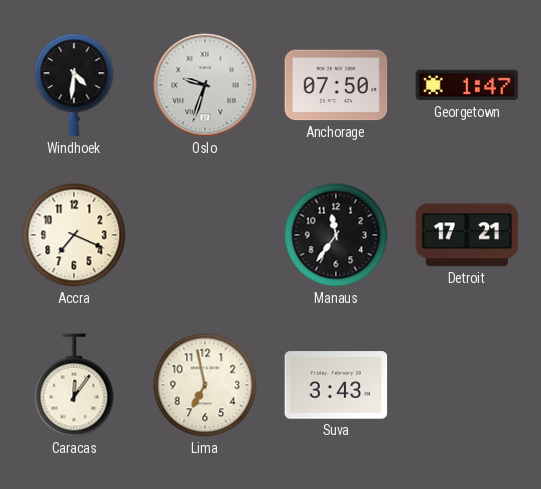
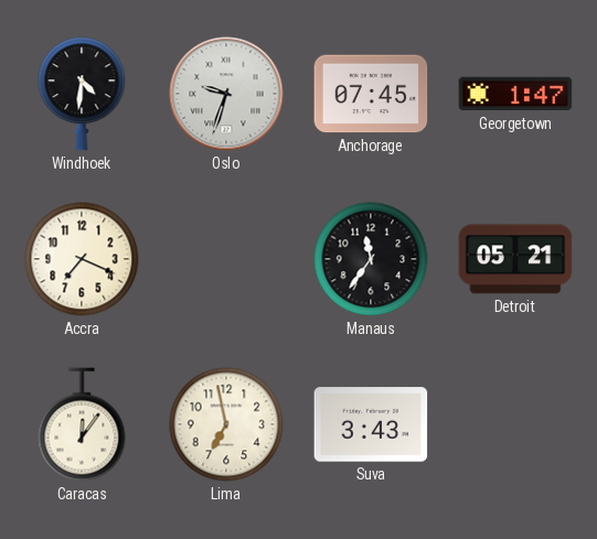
Anchorage: 07:50 -> 07:45
Detroit: 17:21 -> 05:21
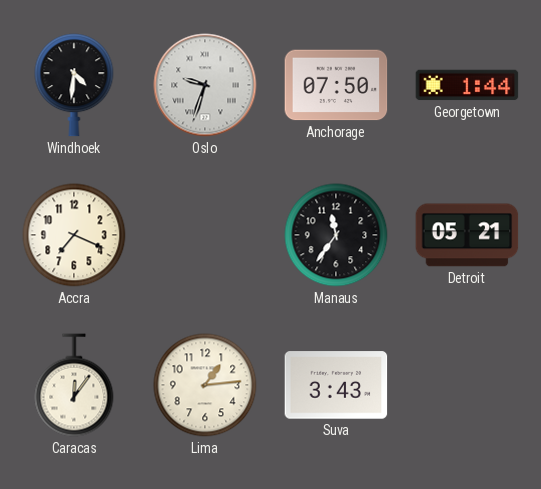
Anchorage: 07:45 -> 07:50
Georgetown: 1:47 -> 1:44
Lima: 6:58 -> 1:14
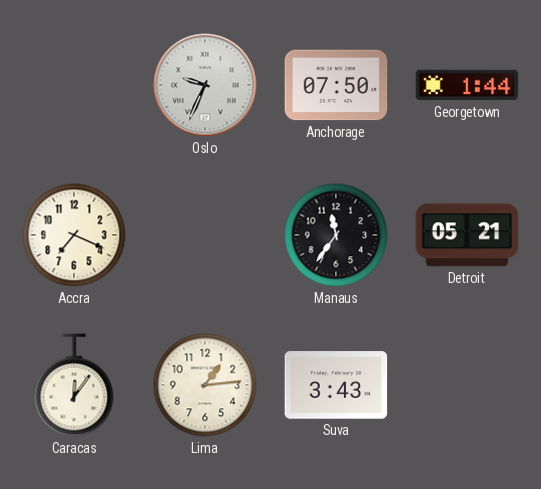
Windhoek: 4:31 -> none
Oslo: 9:33 -> 9:34
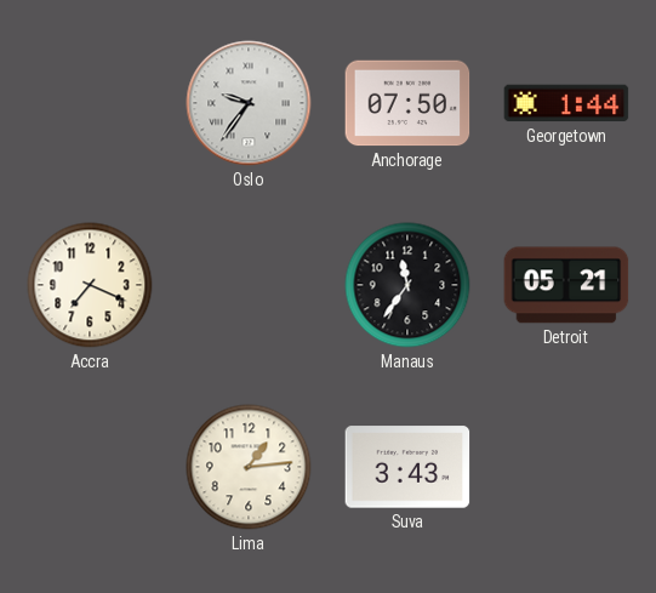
Oslo: 9:34 -> 9:36
Caracas: 12:06 -> none
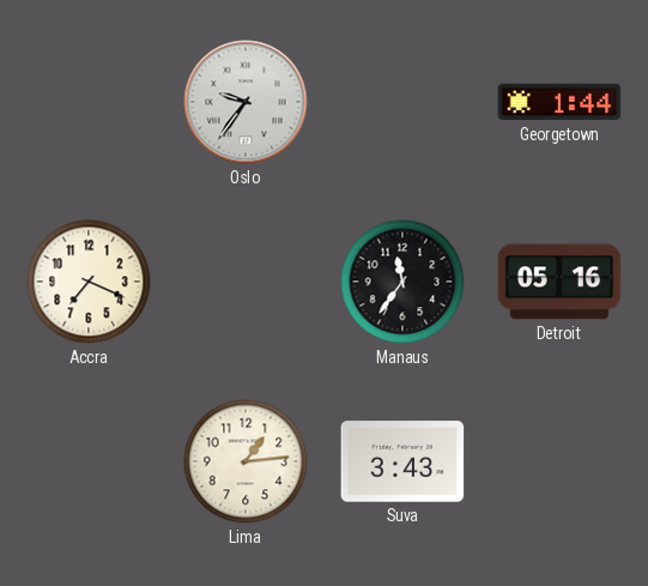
Anchorage: 07:50 -> none
Detroit: 05:21 -> 05:16
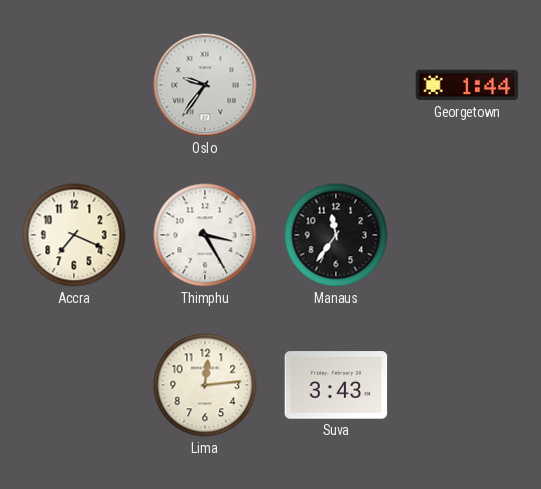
Thimphu: none -> 3:25
Detroit: 05:16 -> none
Lima: 1:14 -> 12:14
